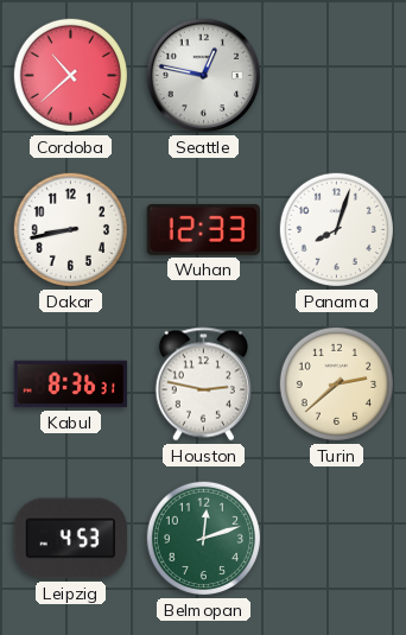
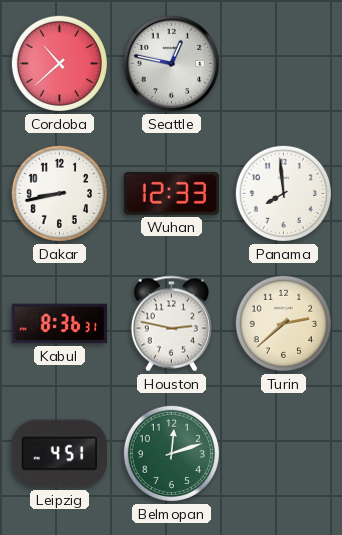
Panama: 8:03 -> 7:59
Leipzig: 4:53 -> 4:51
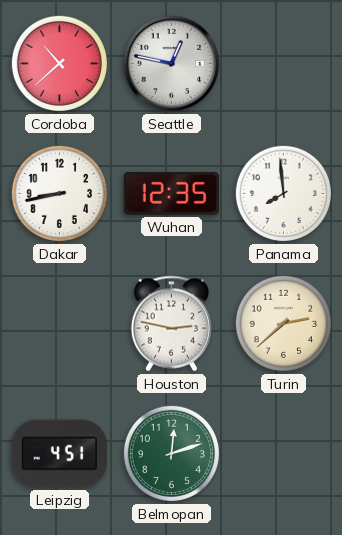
Wuhan: 12:33 -> 12:35
Kabul: 8:36 -> none
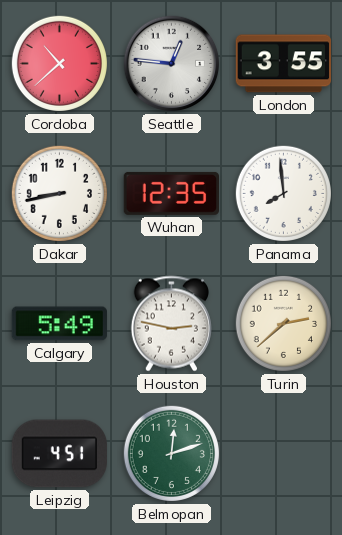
Seattle: 12:47 -> 12:46
London: none -> 3:55
Calgary: none -> 5:49
